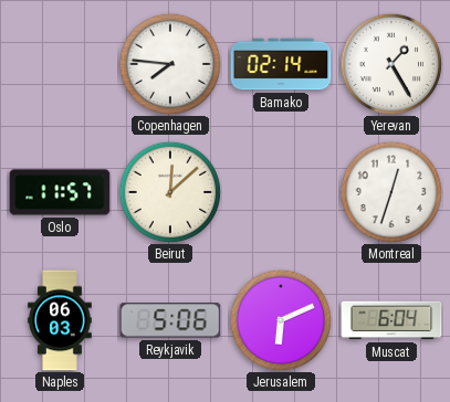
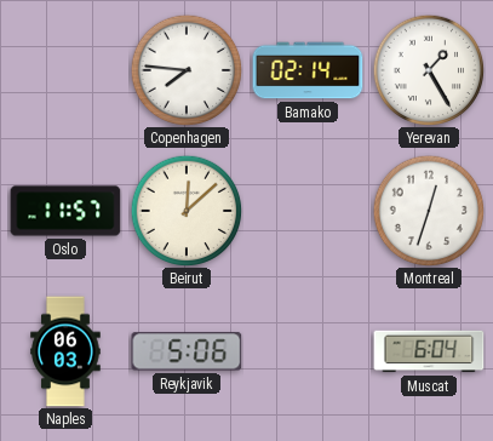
Jerusalem: 6:11 -> none
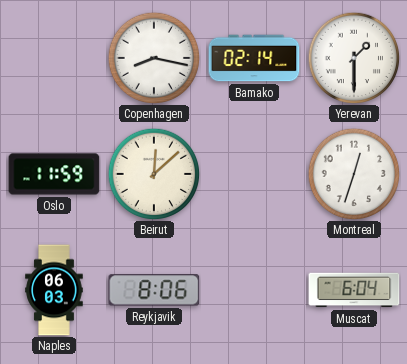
Copenhagen: 7:46 -> 8:17
Yerevan: 1:25 -> 1:30
Oslo: 11:57 -> 11:59
Reykjavik: 5:06 -> 8:06
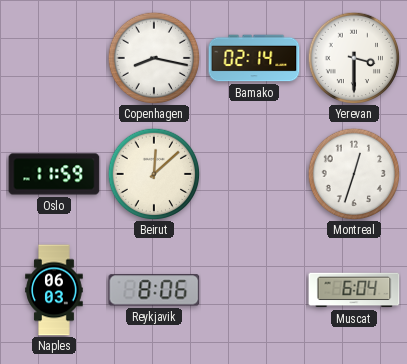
Yerevan: 1:30 -> 3:30
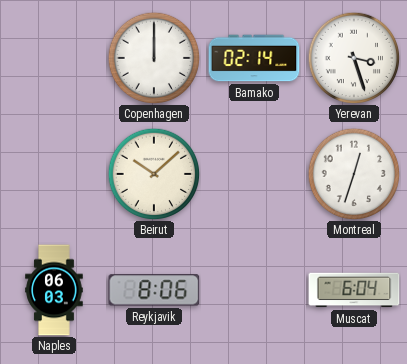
Copenhagen: 8:17 -> 12:00
Yerevan: 3:30 -> 3:27
Oslo: 11:59 -> none
Beirut: 12:08 -> 10:08
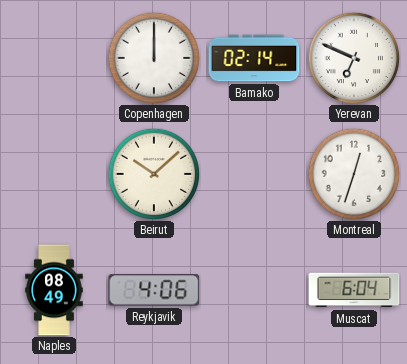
Yerevan: 3:27 -> 6:49
Naples: 06:03 -> 08:49
Reykjavik: 8:06 -> 4:06
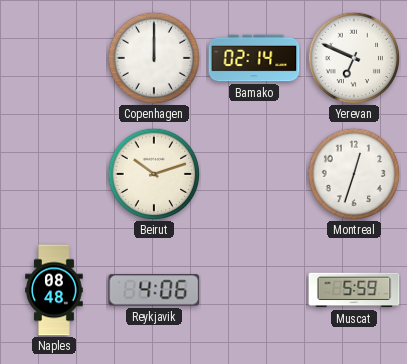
Beirut: 10:08 -> 10:12
Naples: 08:49 -> 08:48
Muscat: 6:04 -> 5:59
